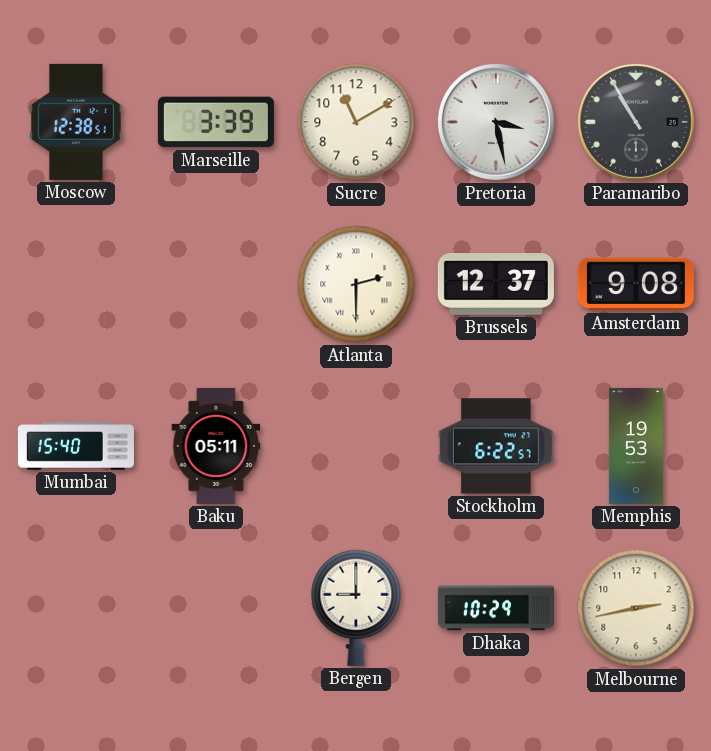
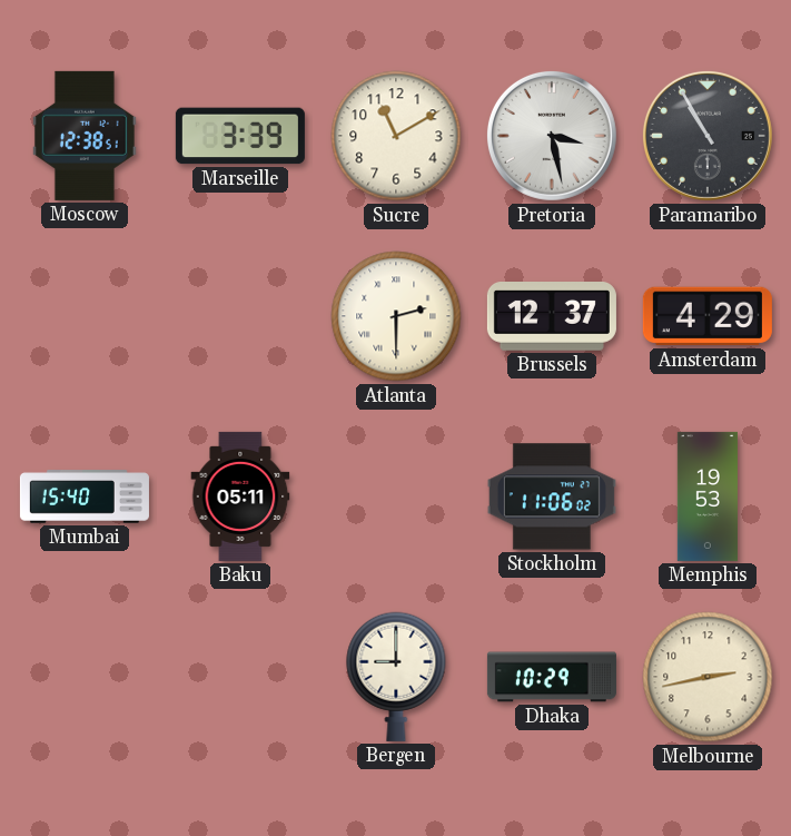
Amsterdam: 9:08 -> 4:29
Stockholm: 6:22 -> 11:06
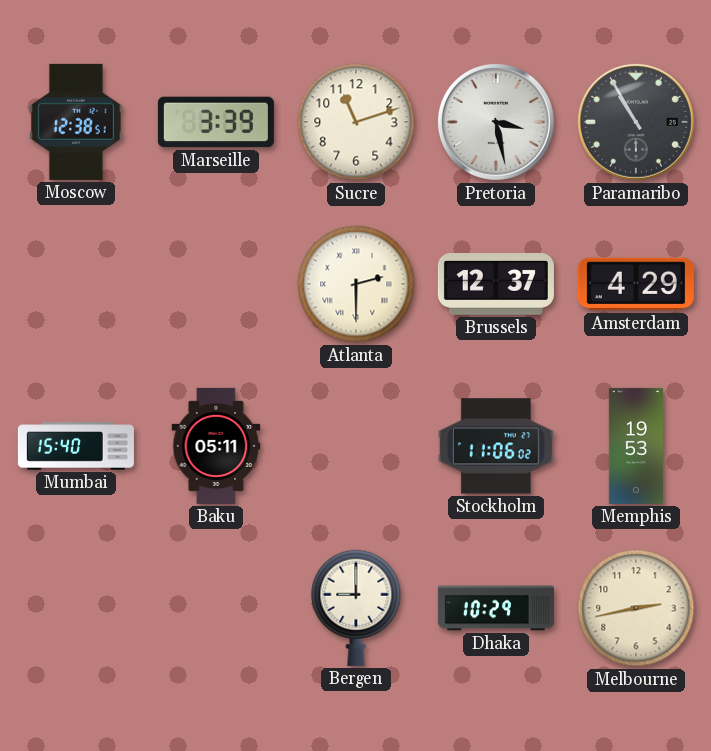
Sucre: 11:10 -> 11:12
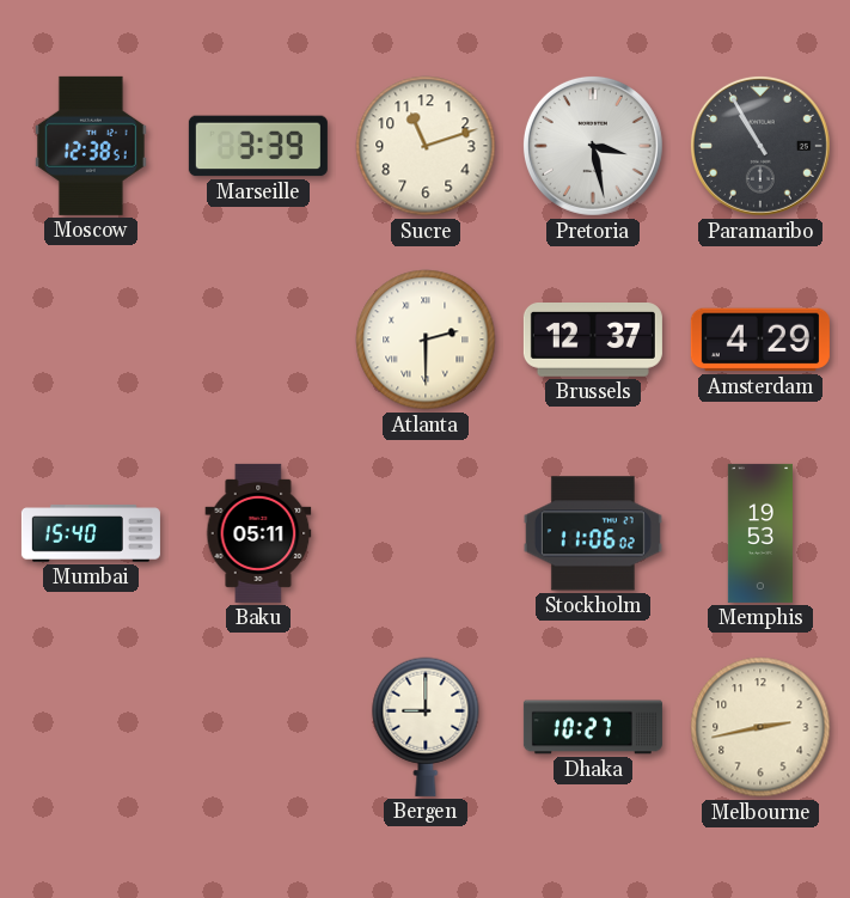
Dhaka: 10:29 -> 10:27
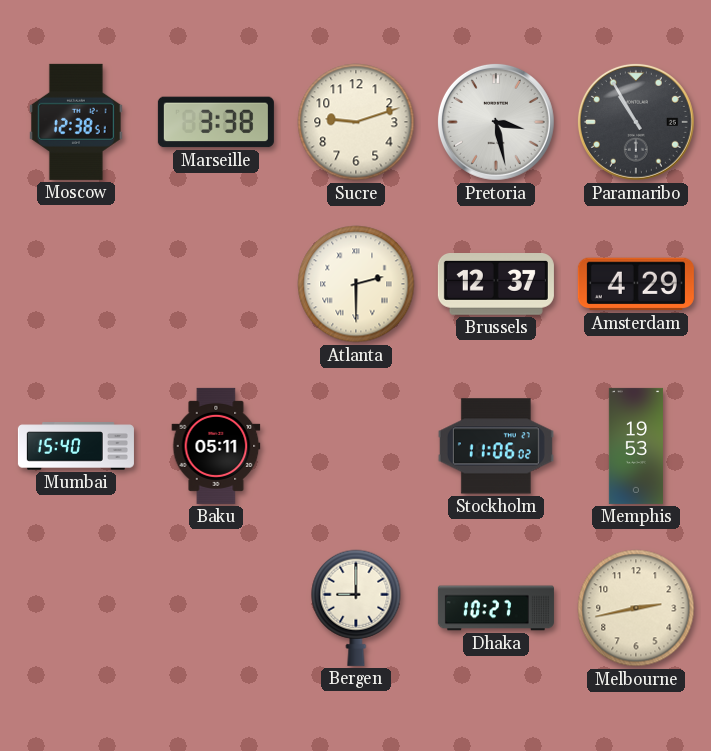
Marseille: 3:39 -> 3:38
Sucre: 11:12 -> 9:12
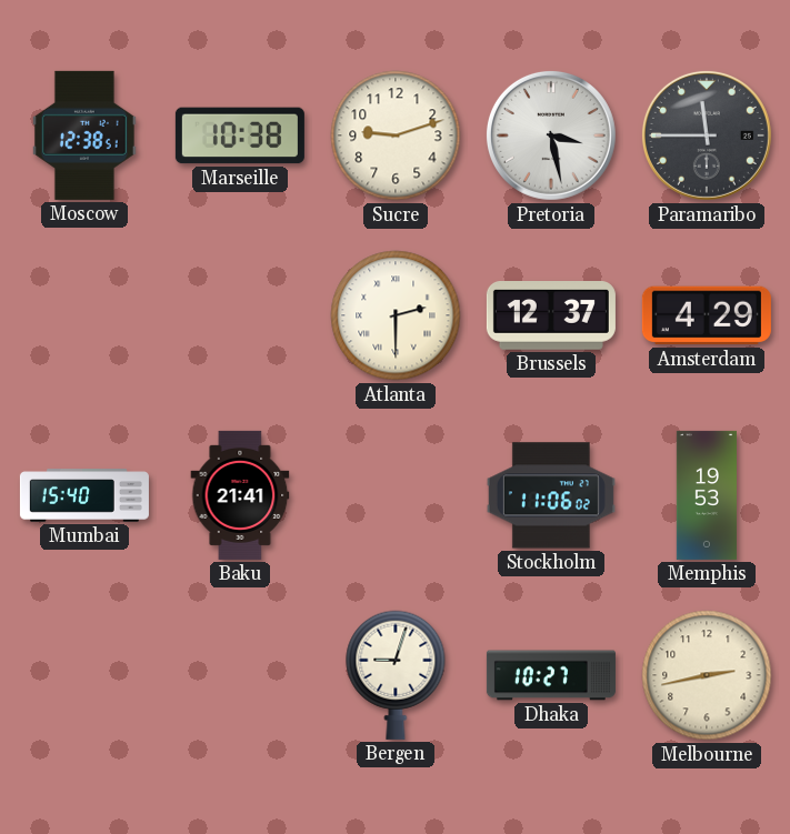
Marseille: 3:38 -> 10:38
Paramaribo: 10:55 -> 11:45
Baku: 05:11 -> 21:41
Bergen: 9:00 -> 9:03
